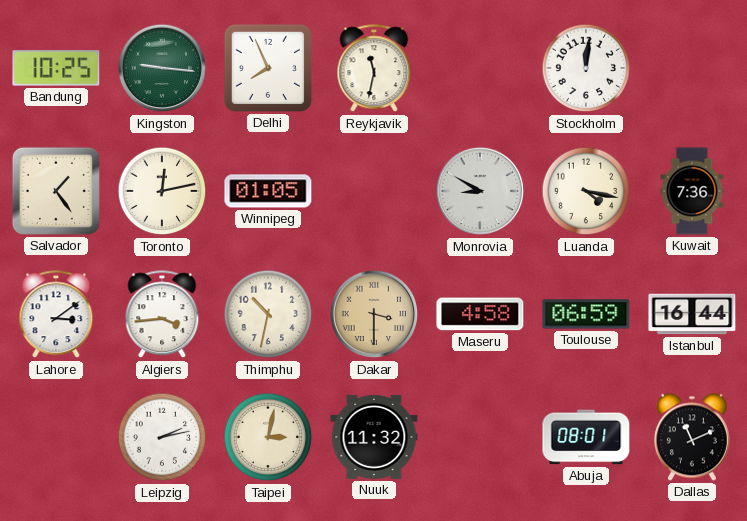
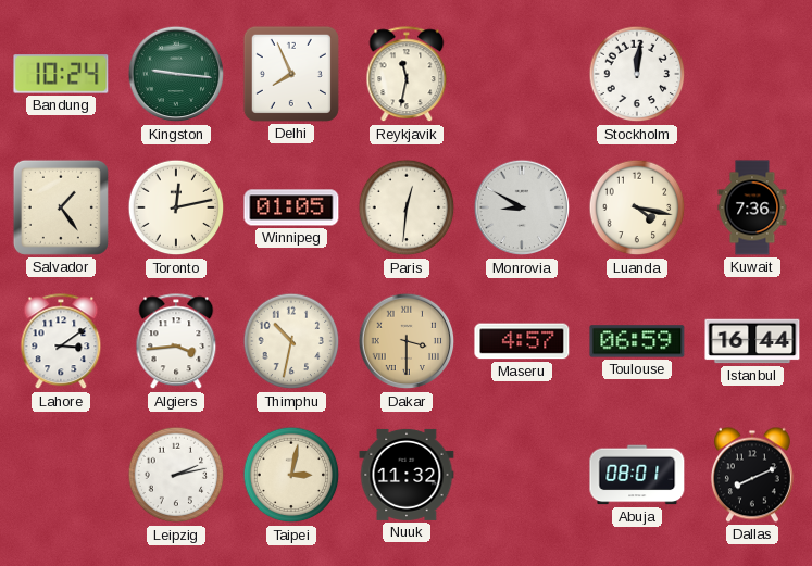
Bandung: 10:25 -> 10:24
Paris: none -> 12:31
Maseru: 4:58 -> 4:57
Dallas: 11:11 -> 8:11
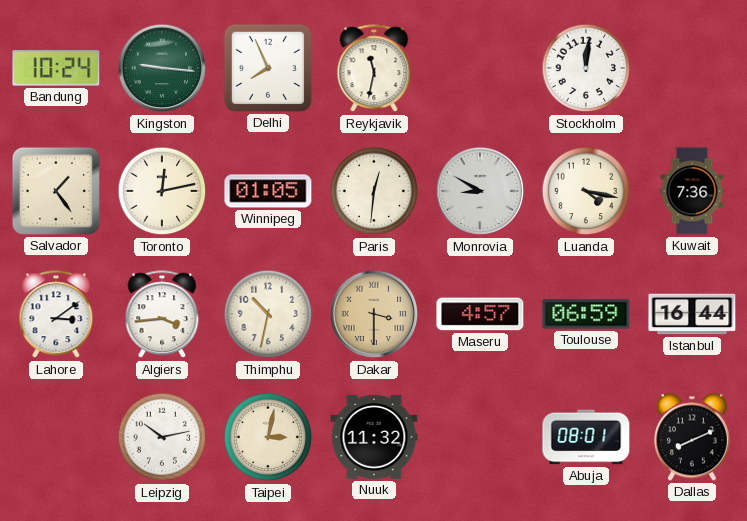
Leipzig: 2:13 -> 10:13
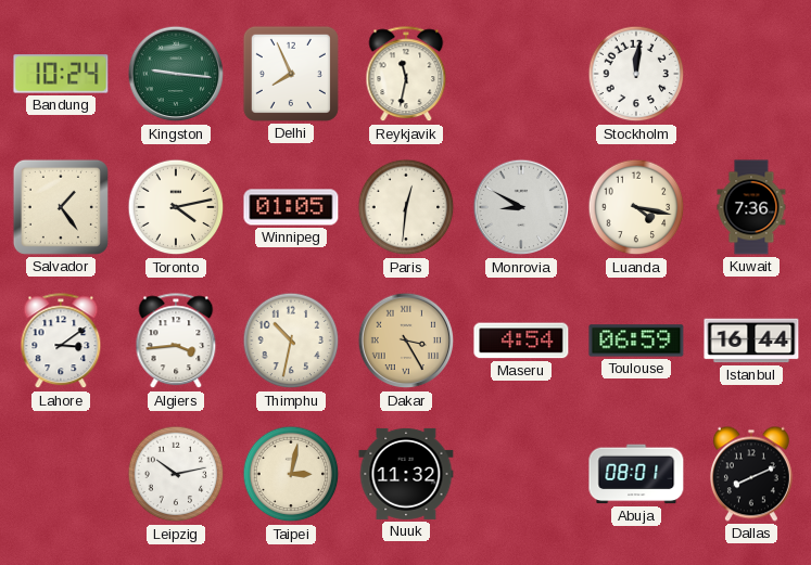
Toronto: 12:13 -> 4:13
Dakar: 3:30 -> 3:25
Maseru: 4:57 -> 4:54
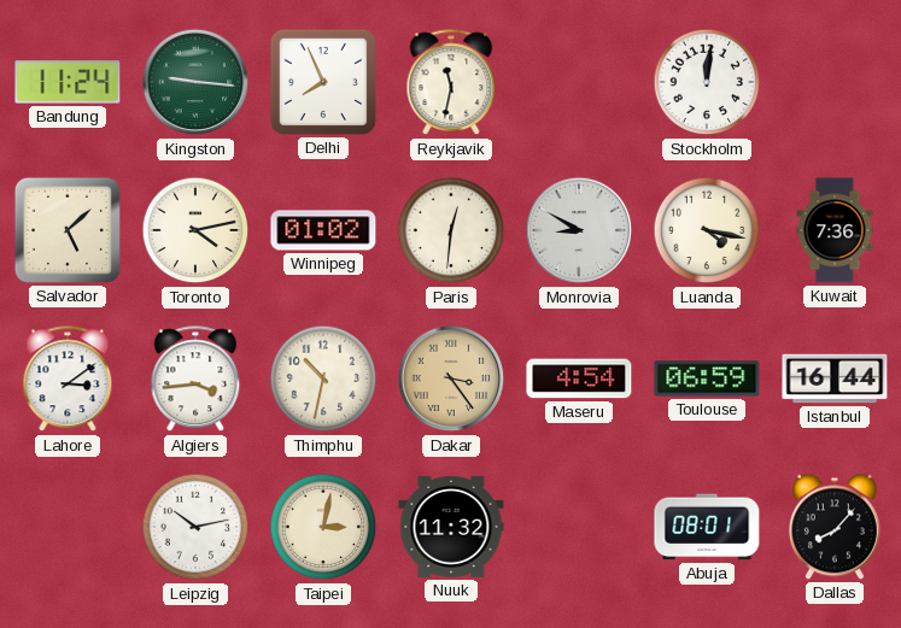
Bandung: 10:24 -> 11:24
Salvador: 1:24 -> 5:08
Winnipeg: 01:05 -> 01:02
Dakar: 3:25 -> 3:24
Dallas: 8:11 -> 8:07
